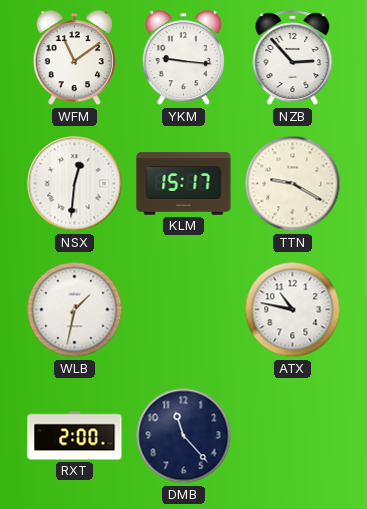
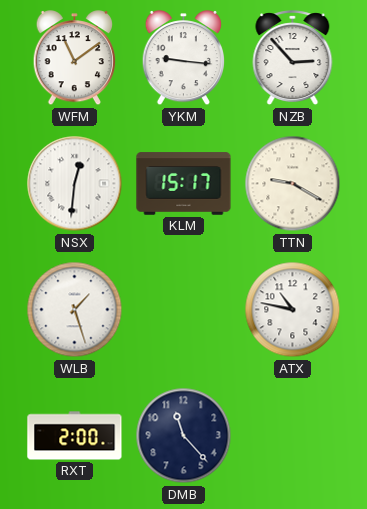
WLB: 1:32 -> 1:27
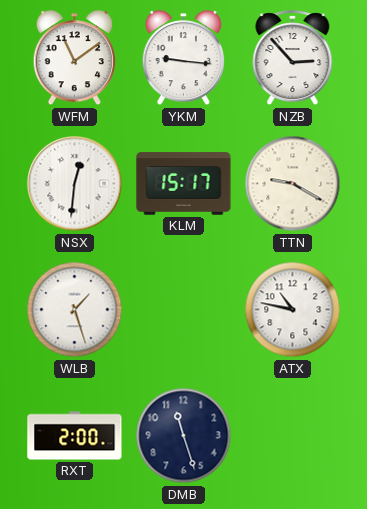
DMB: 11:23 -> 11:27
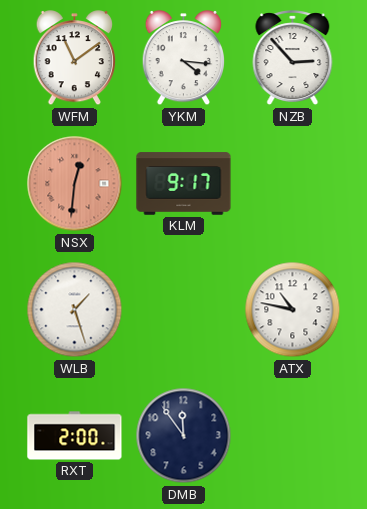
YKM: 9:16 -> 4:16
NSX dial: white -> salmon
KLM: 15:17 -> 9:17
TTN: 9:20 -> none
DMB: 11:27 -> 11:54
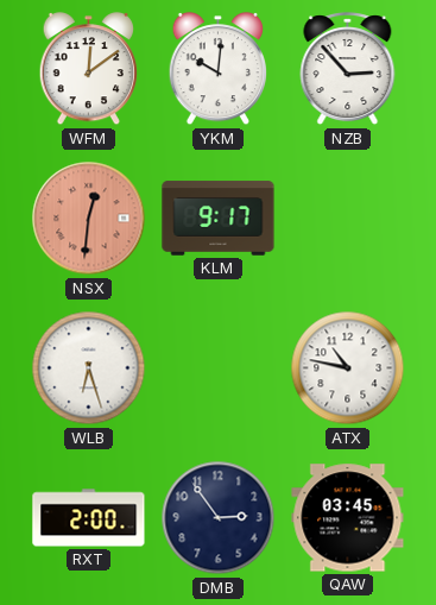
WFM: 11:09 -> 12:09
YKM: 4:16 -> 10:01
WLB: 1:27 -> 6:27
DMB: 11:54 -> 2:54
QAW: none -> 03:45
